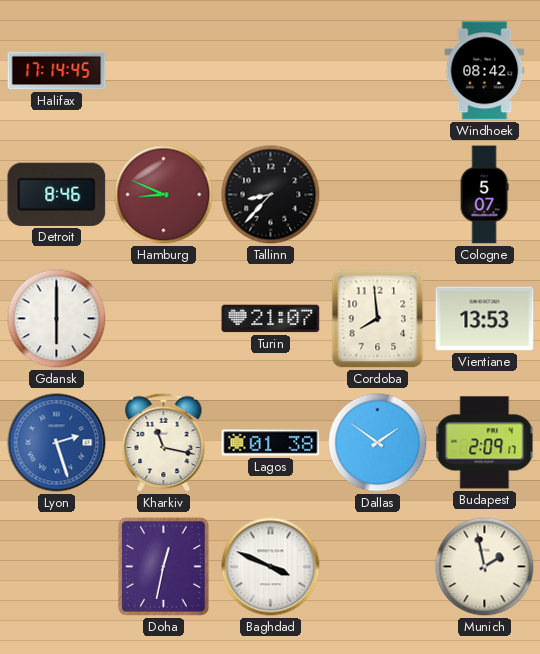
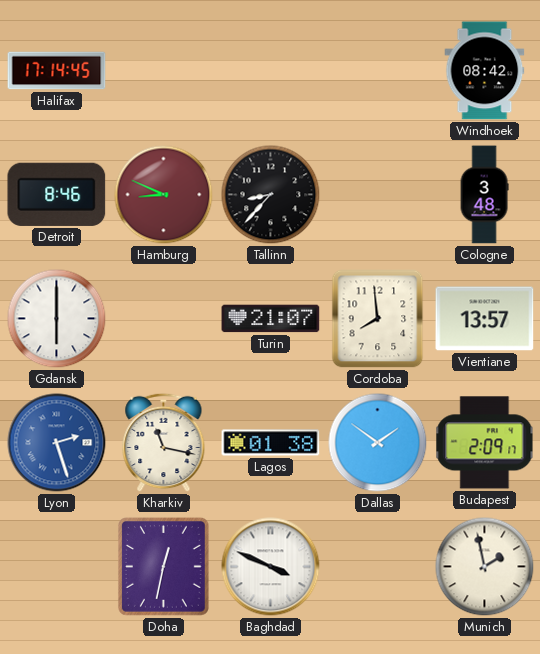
Cologne: 5:07 -> 3:48
Vientiane: 13:53 -> 13:57
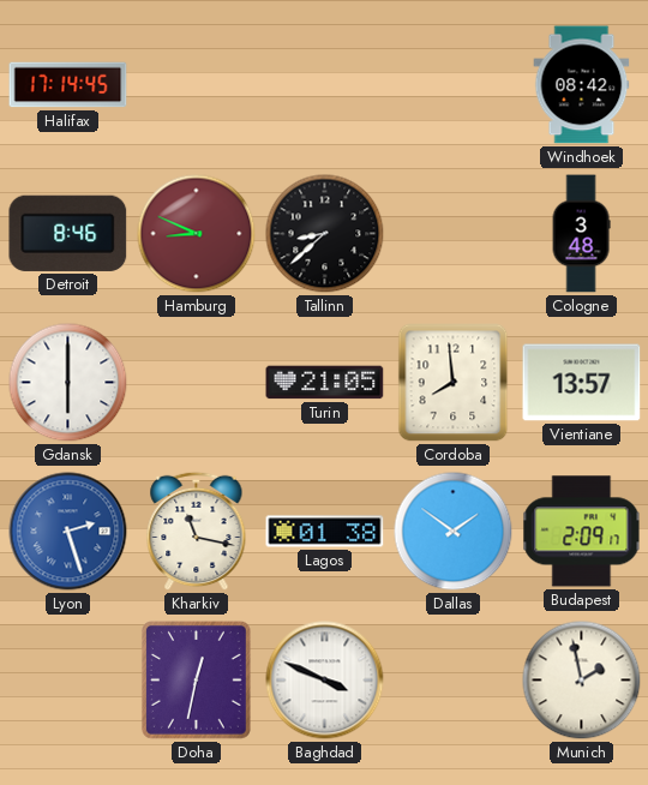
Tallinn: 8:37 -> 8:38
Turin: 21:07 -> 21:05
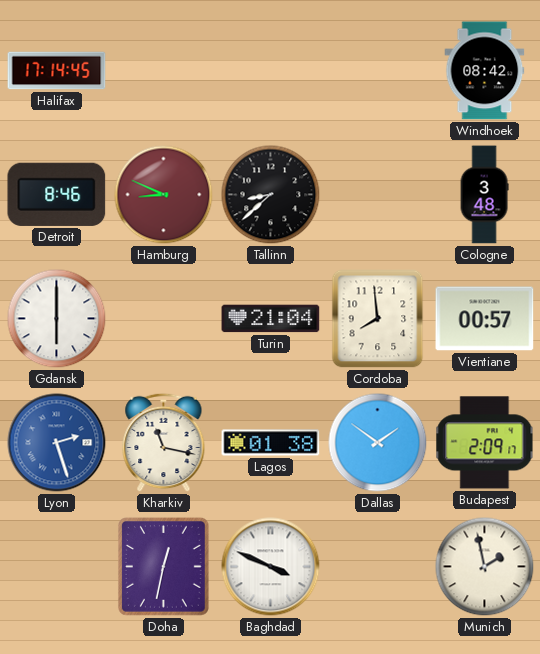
Turin: 21:05 -> 21:04
Vientiane: 13:57 -> 00:57
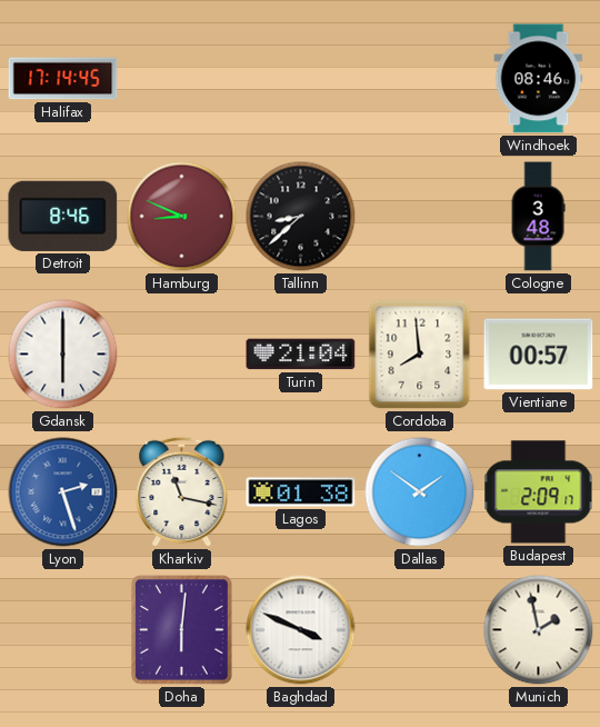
Windhoek: 08:42 -> 08:46
Doha: 12:32 -> 6:01
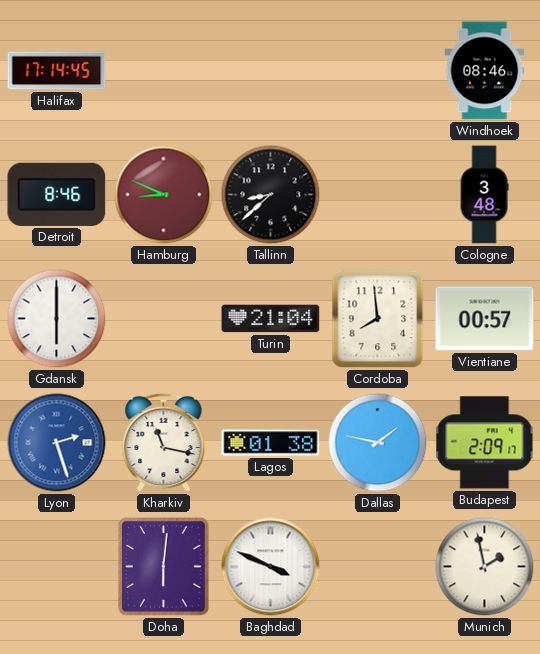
Dallas: 1:51 -> 1:47
